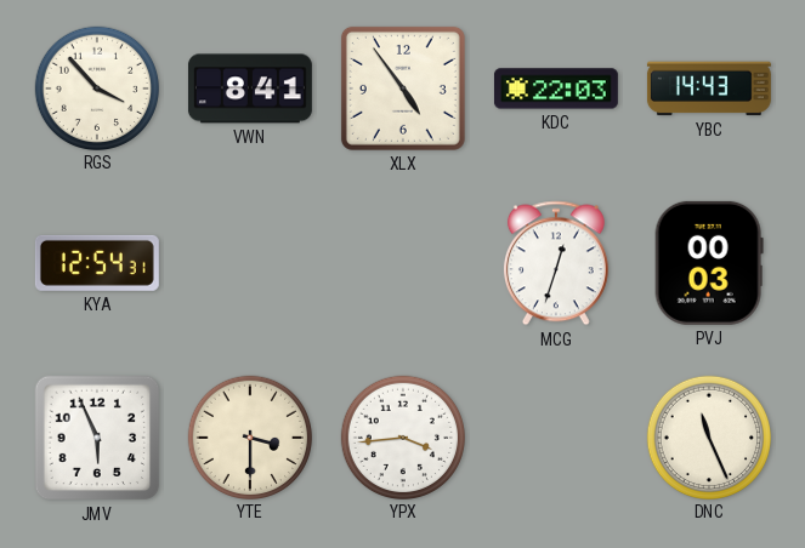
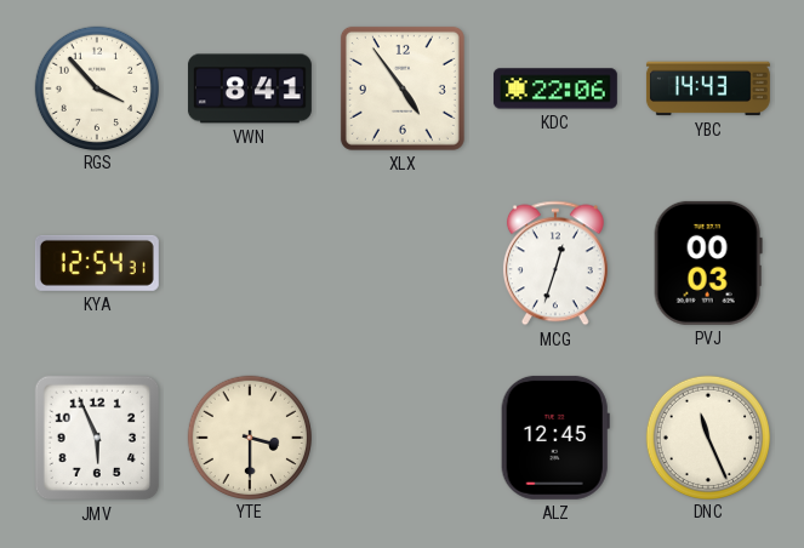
KDC: 22:03 -> 22:06
YPX: 3:44 -> none
ALZ: none -> 12:45
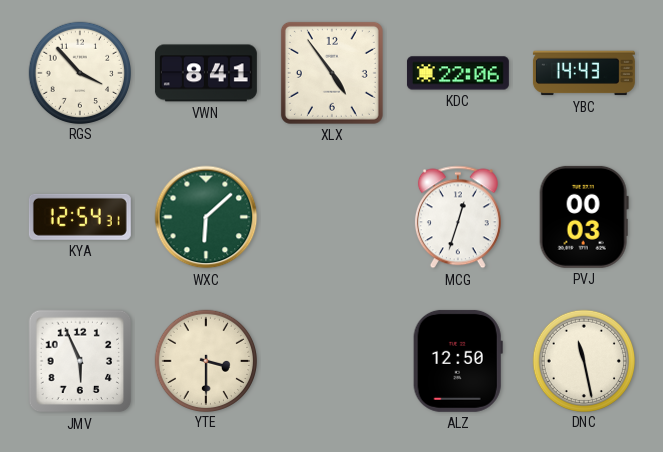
WXC: none -> 6:08
ALZ: 12:45 -> 12:50
DNC: 11:26 -> 11:28
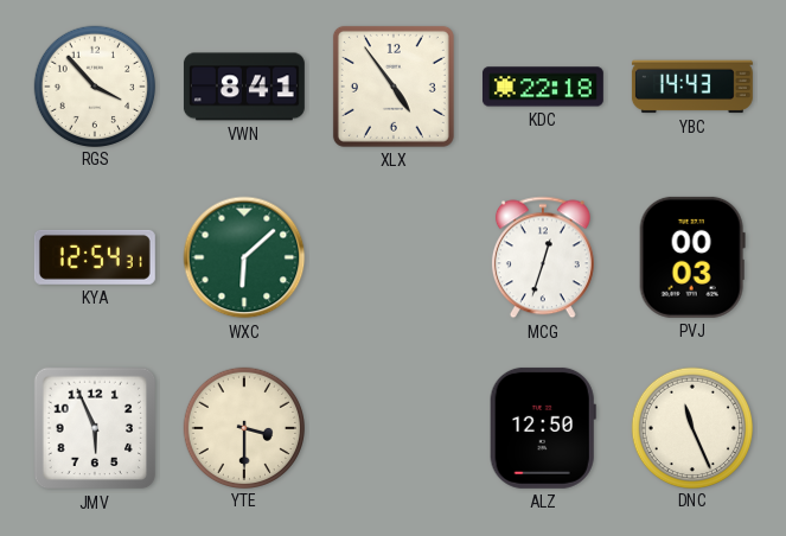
KDC: 22:06 -> 22:18
DNC: 11:28 -> 11:26
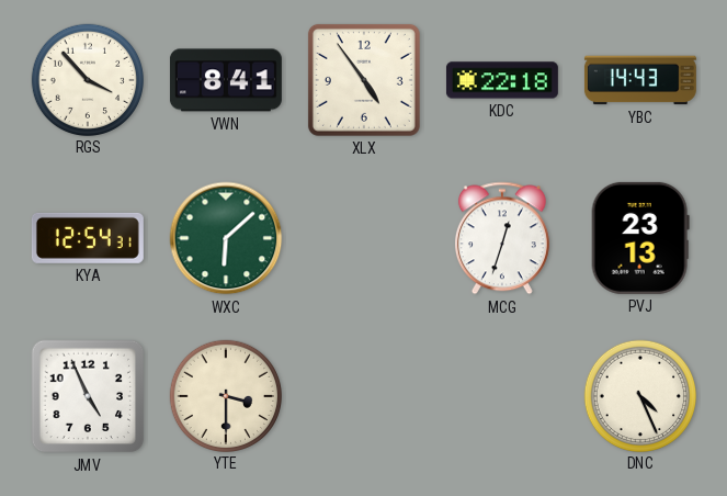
PVJ: 00:03 -> 23:13
JMV: 5:56 -> 4:56
ALZ: 12:50 -> none
DNC: 11:26 -> 4:26
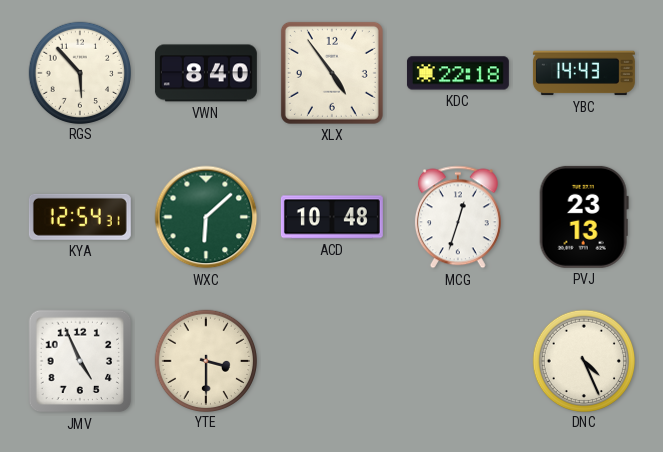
RGS: 3:53 -> 5:53
VWN: 8:41 -> 8:40
ACD: none -> 10:48
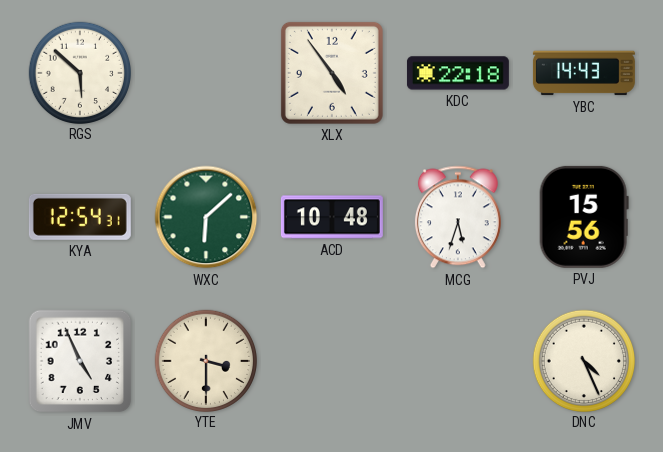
RGS: 5:53 -> 5:52
VWN: 8:40 -> none
MCG: 12:33 -> 5:33
PVJ: 23:13 -> 15:56
